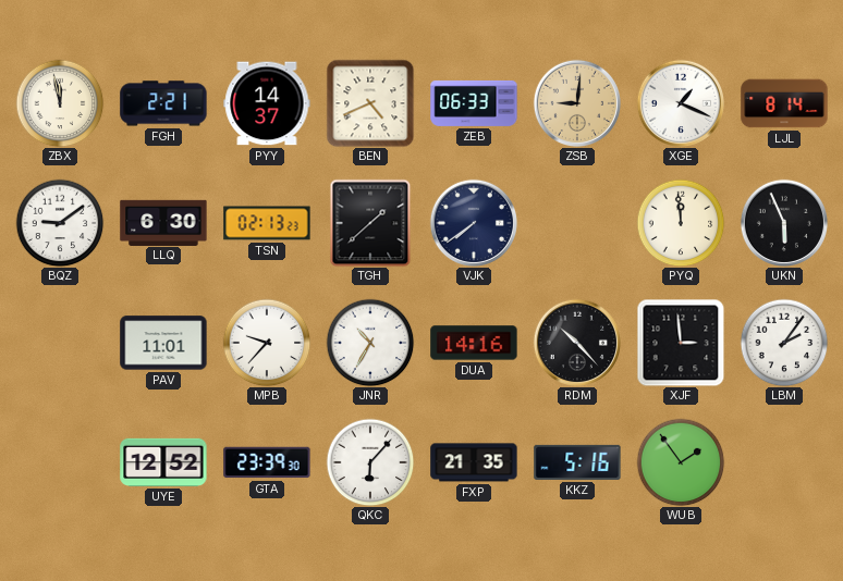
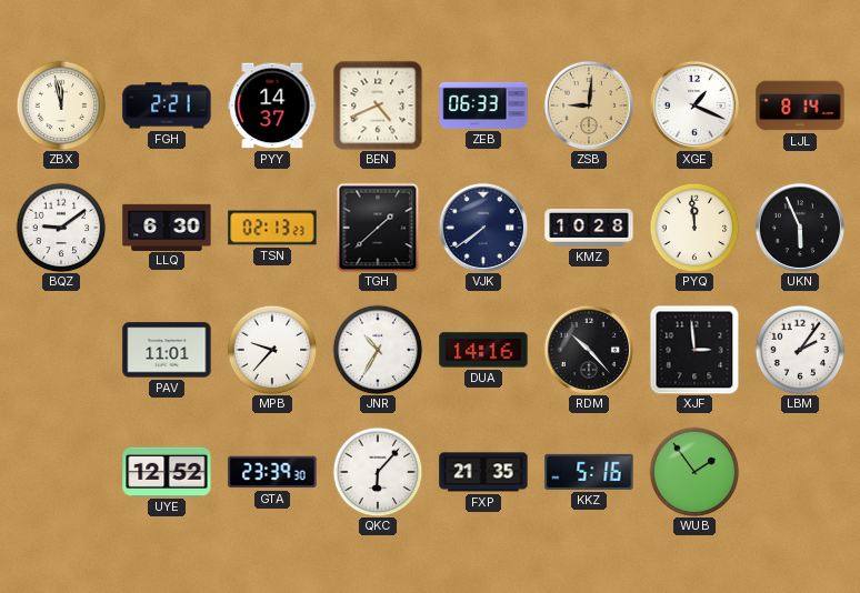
KMZ: none -> 10:28
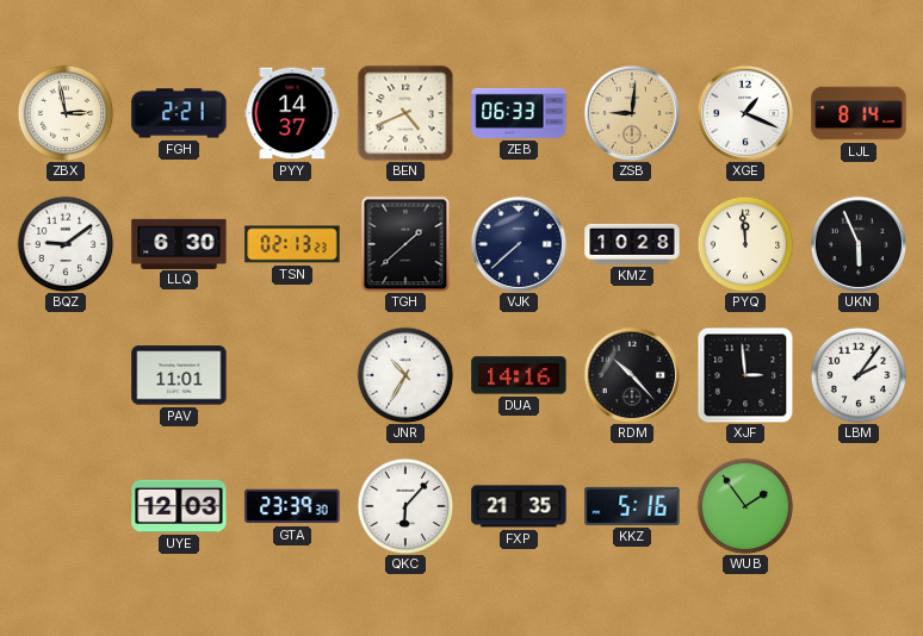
ZBX: 11:58 -> 2:58
VJK: 7:39 -> 7:38
MPB: 9:37 -> none
UYE: 12:52 -> 12:03
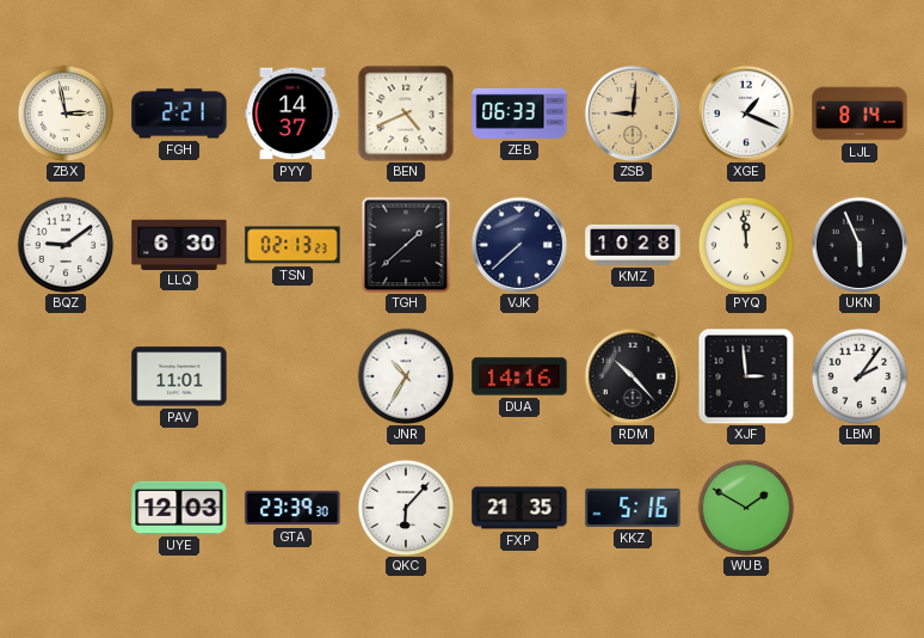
WUB: 1:54 -> 1:50
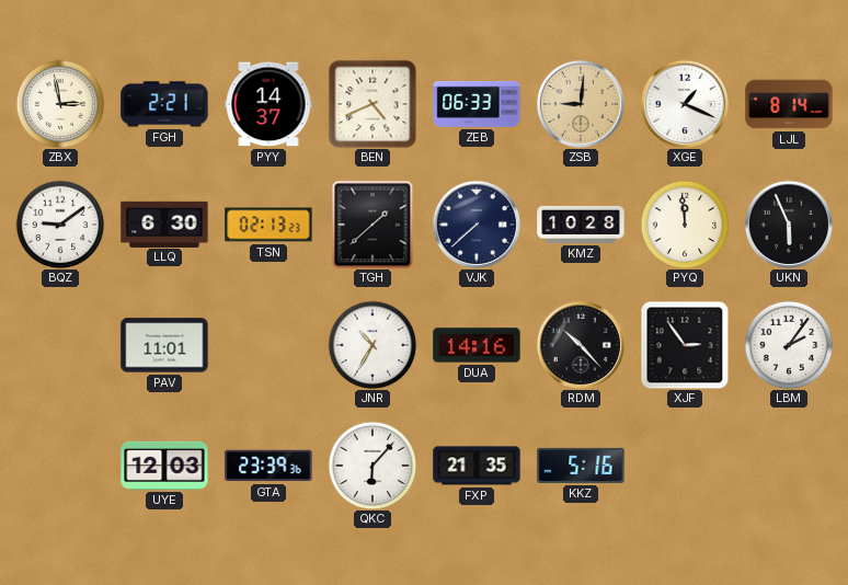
XJF: 2:59 -> 2:54
GTA: 23:39:30 -> 23:39:36
WUB: 1:50 -> none
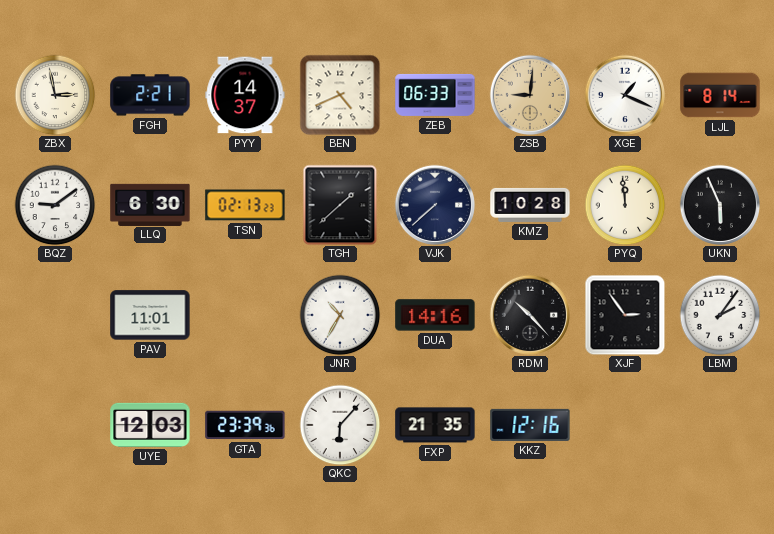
KKZ: 5:16 -> 12:16
